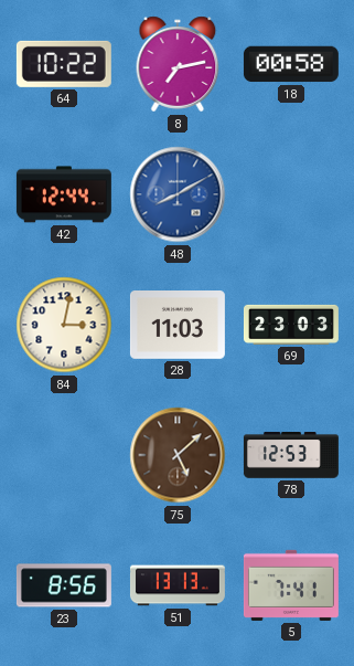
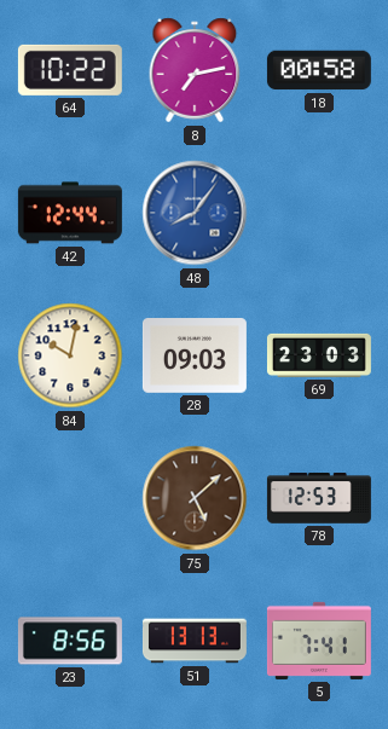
48: 8:10 -> 8:06
84: 3:02 -> 10:02
28: 11:03 -> 09:03
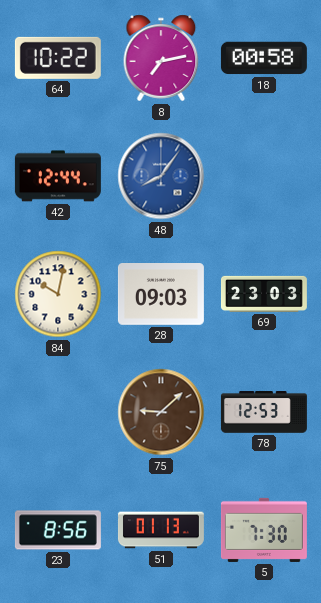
75: 5:08 -> 9:08
51: 13:13 -> 01:13
5: 7:41 -> 7:30
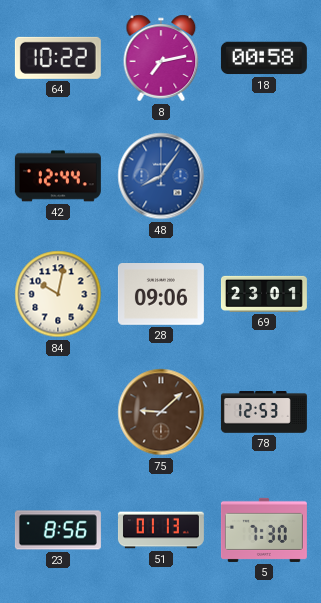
28: 09:03 -> 09:06
69: 23:03 -> 23:01
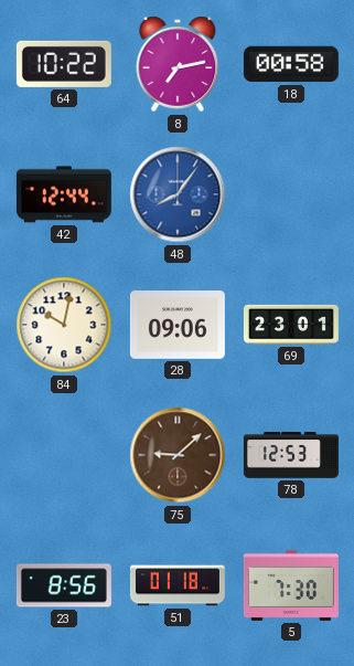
51: 01:13 -> 01:18
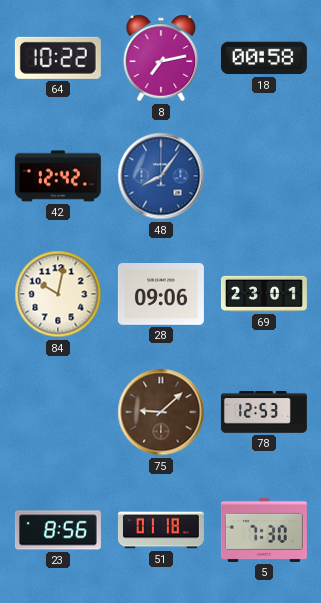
42: 12:44 -> 12:42
